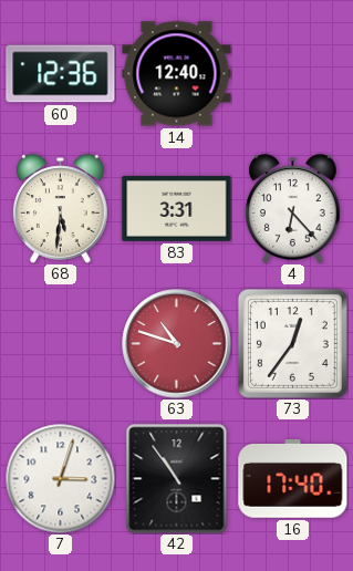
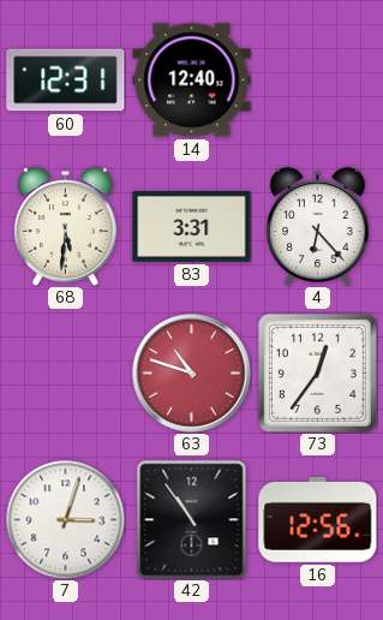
60: 12:36 -> 12:31
16: 17:40 -> 12:56
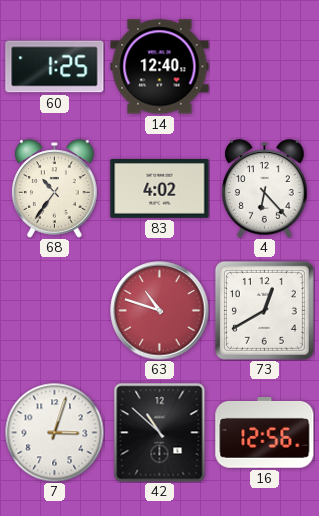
60: 12:31 -> 1:25
68: 5:31 -> 10:36
83: 3:31 -> 4:02
73: 12:36 -> 12:40
42: 10:54 -> 10:52
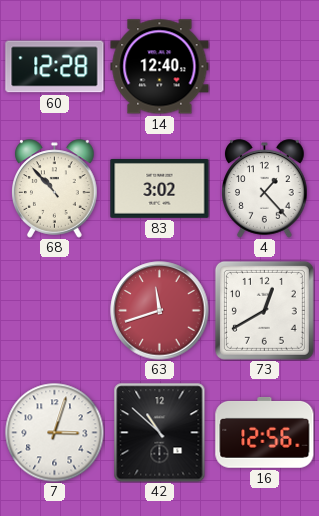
60: 1:25 -> 12:28
68: 10:36 -> 10:53
83: 4:02 -> 3:02
4: 6:23 -> 1:23
63: 10:48 -> 11:42
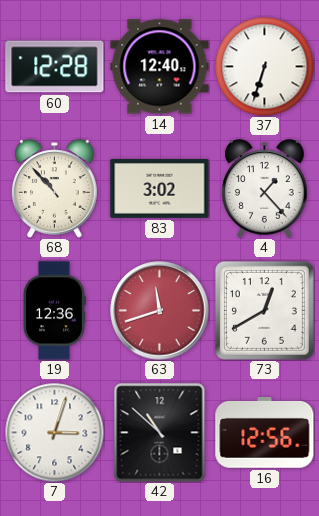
37: none -> 6:33
19: none -> 12:36
